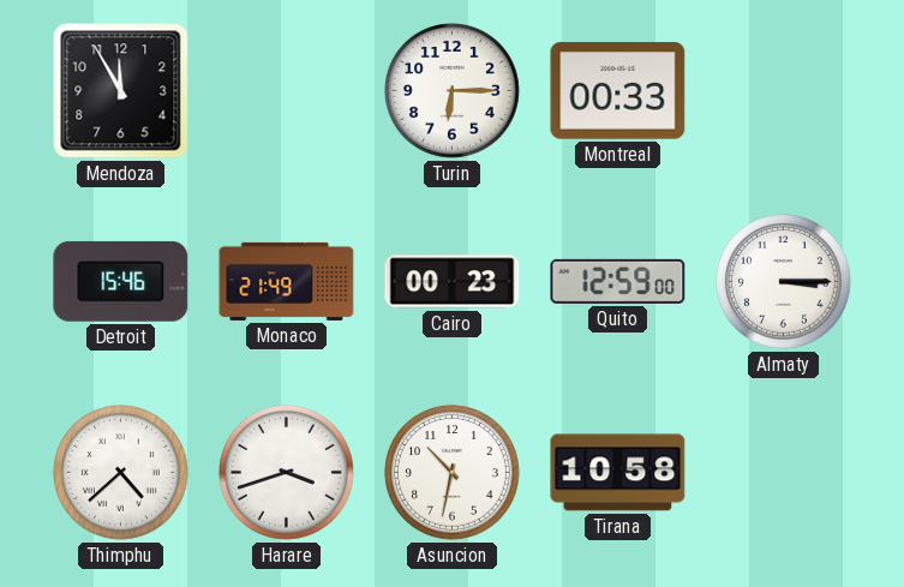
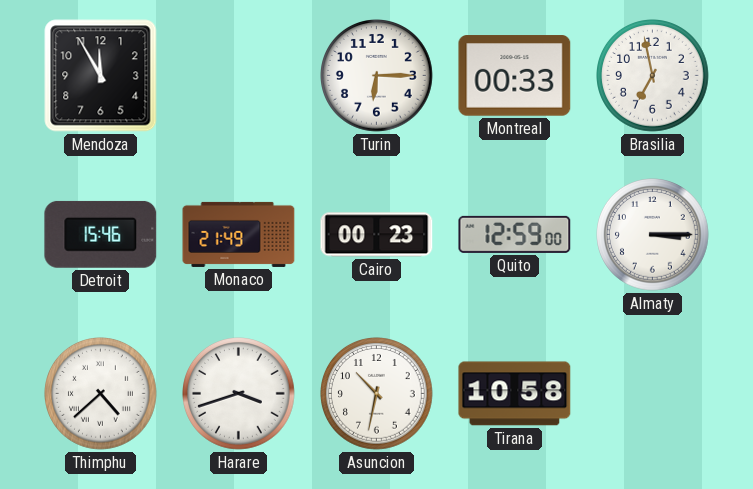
Brasilia: none -> 6:58
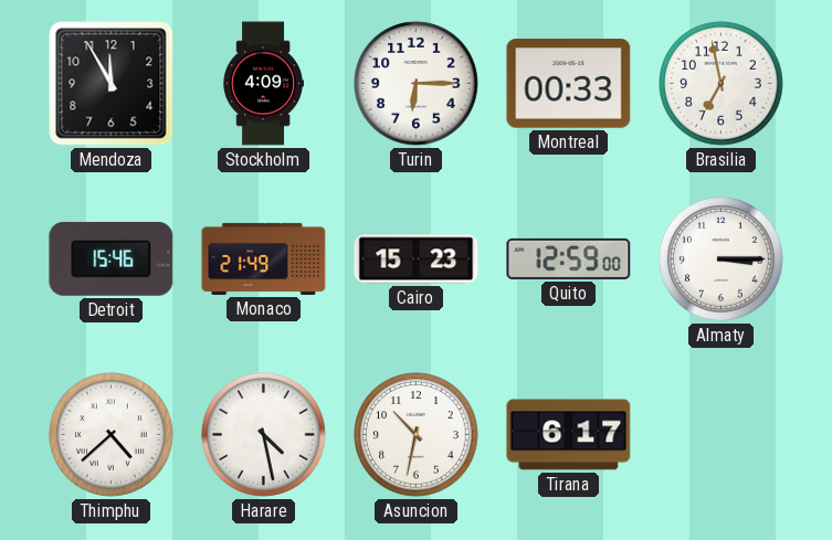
Stockholm: none -> 4:09
Cairo: 00:23 -> 15:23
Harare: 3:42 -> 4:28
Tirana: 10:58 -> 6:17
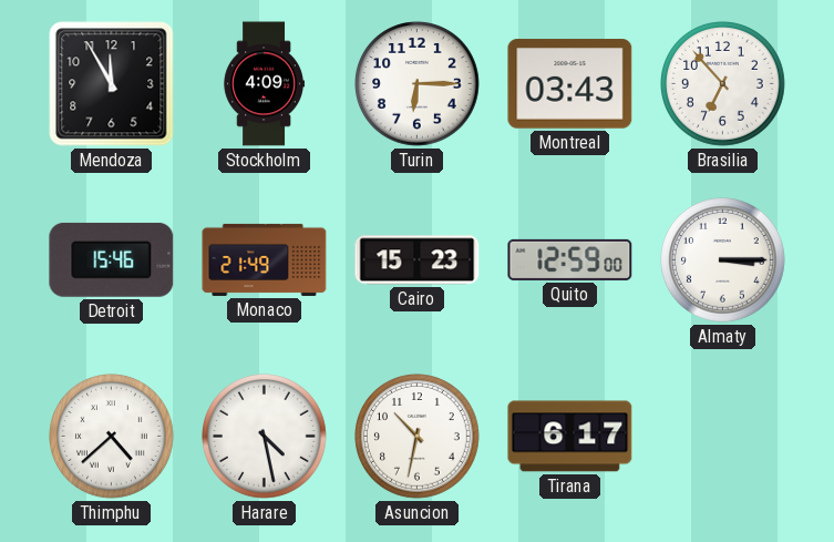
Montreal: 00:33 -> 03:43
Brasilia: 6:58 -> 6:53
